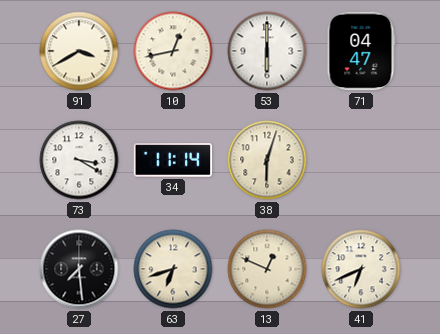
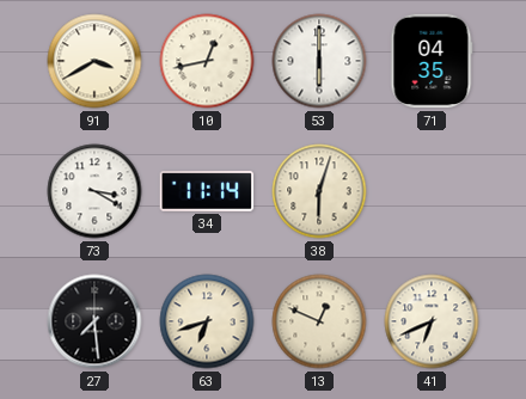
71: 04:47 -> 04:35
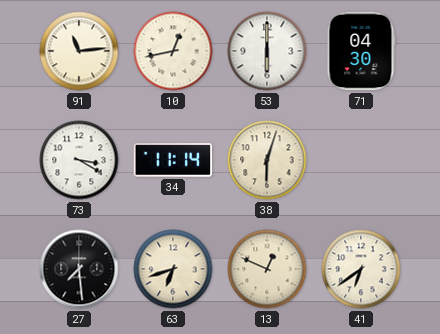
91: 3:40 -> 11:14
71: 04:35 -> 04:30
41: 6:41 -> 6:39
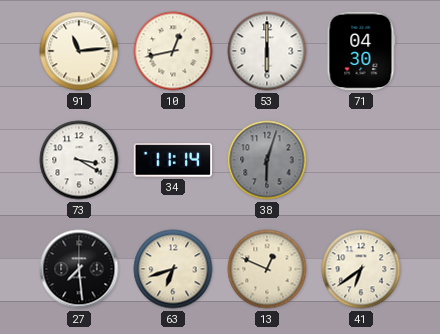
38 dial: cream -> grey
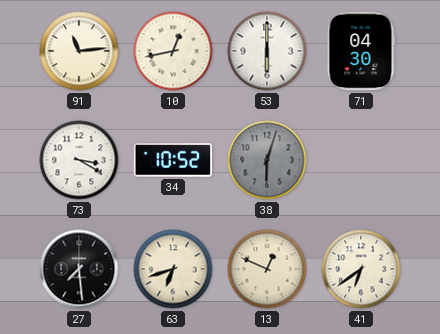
34: 11:14 -> 10:52
